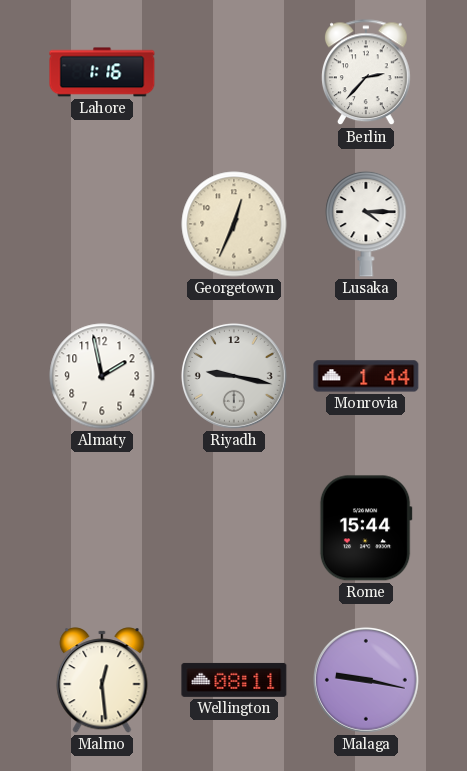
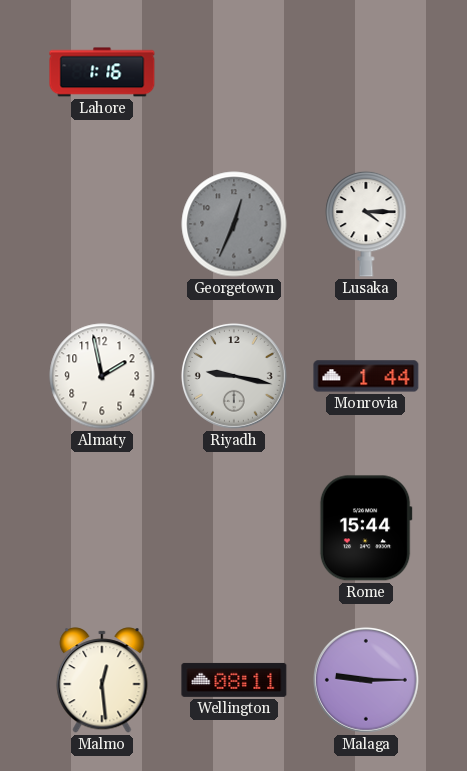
Berlin: 2:37 -> none
Georgetown dial: cream -> grey
Malaga: 9:17 -> 9:15
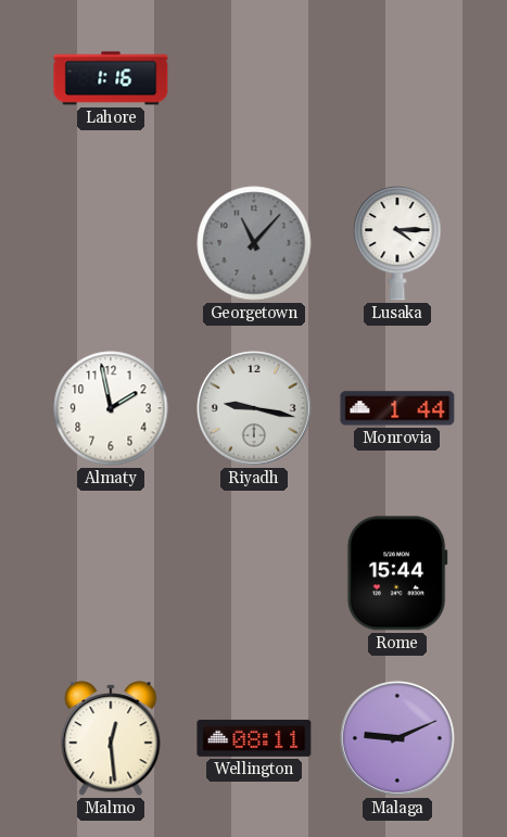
Georgetown: 12:34 -> 11:07
Malaga: 9:15 -> 9:11
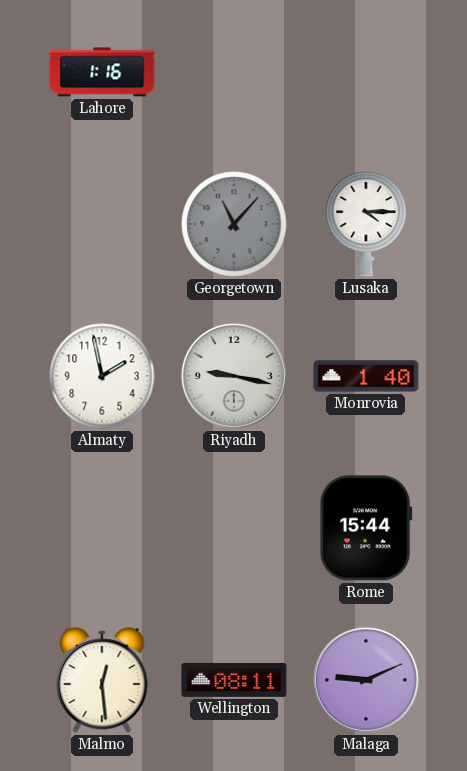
Monrovia: 1:44 -> 1:40
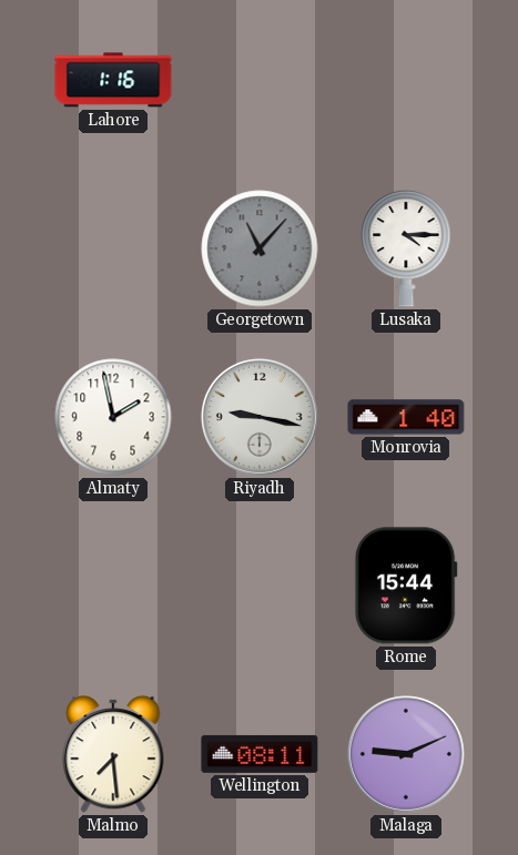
Malmo: 12:29 -> 7:29
